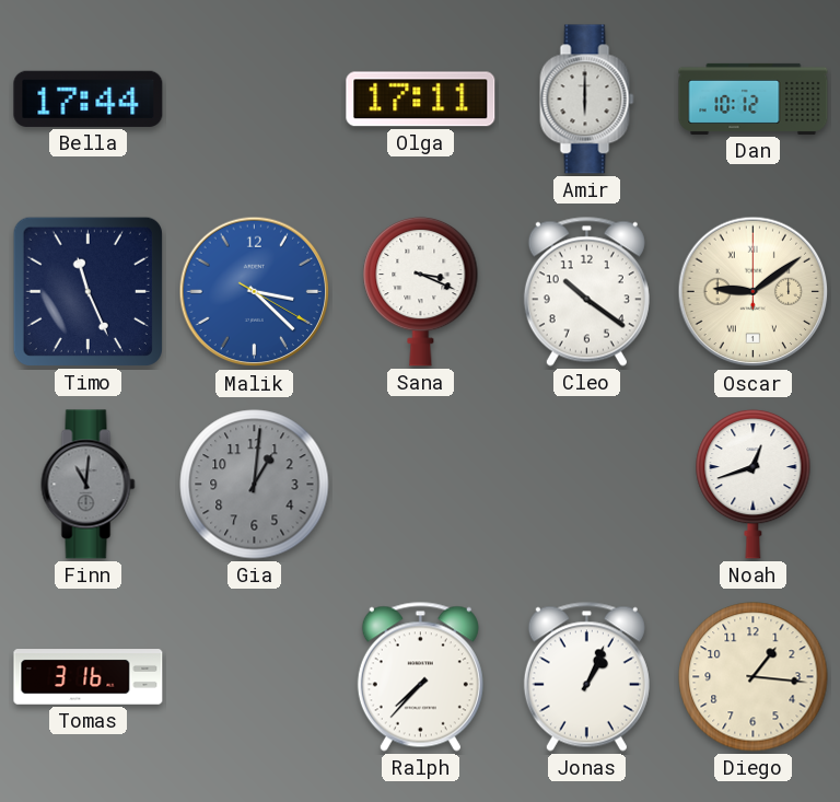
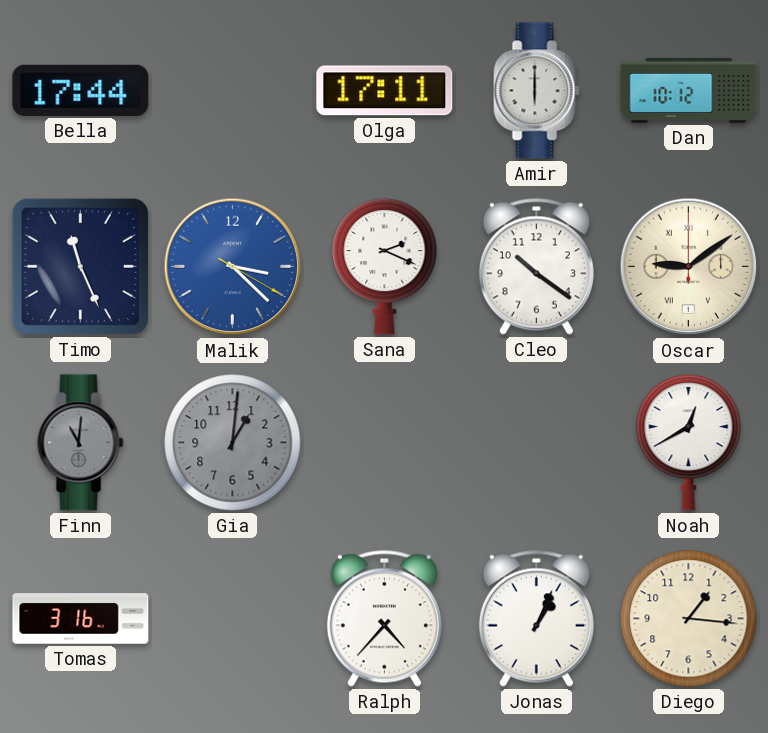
Sana: 3:19 -> 2:19
Noah: 12:42 -> 12:40
Ralph: 7:37 -> 4:37
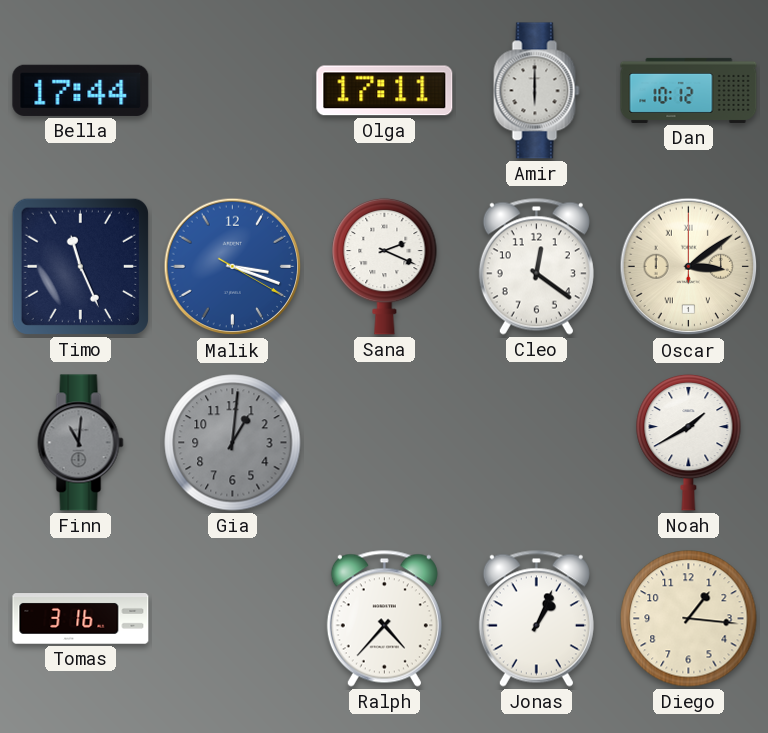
Malik: 3:22 -> 3:18
Cleo: 10:21 -> 12:21
Oscar: 9:09 -> 3:09
Noah: 12:40 -> 1:40
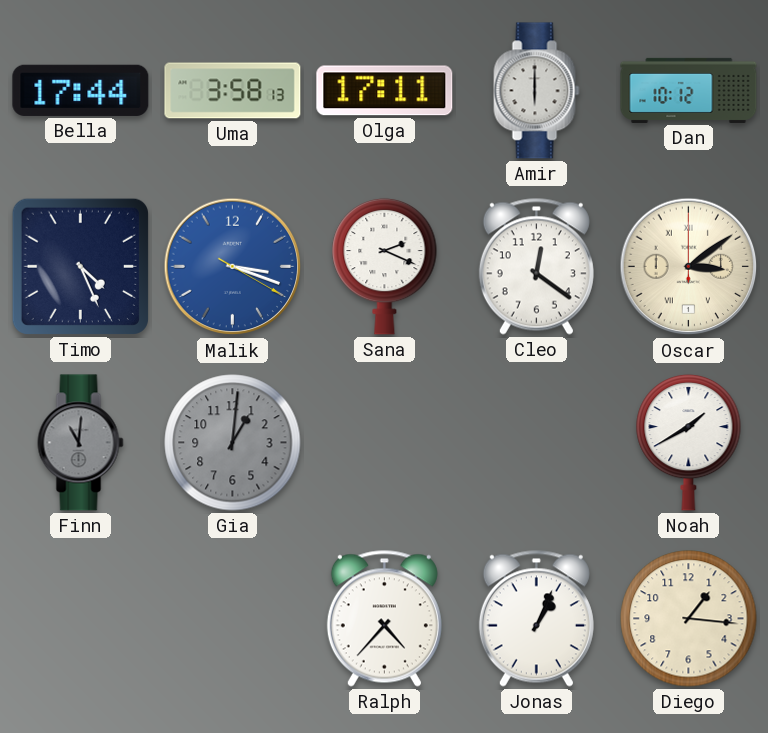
Uma: none -> 3:58
Timo: 11:26 -> 4:26
Tomas: 3:16 -> none
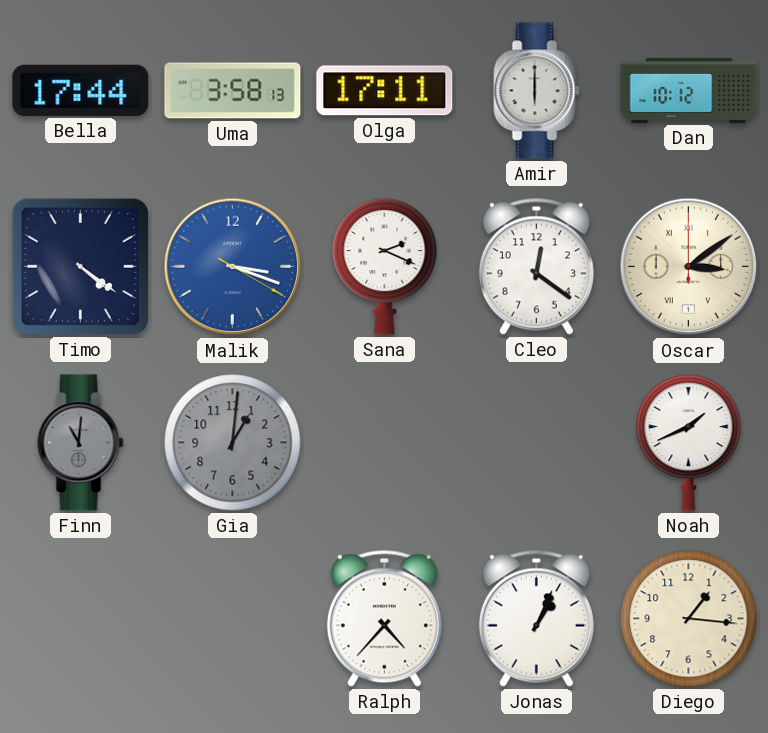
Timo: 4:26 -> 4:21
Noah: 1:40 -> 1:41
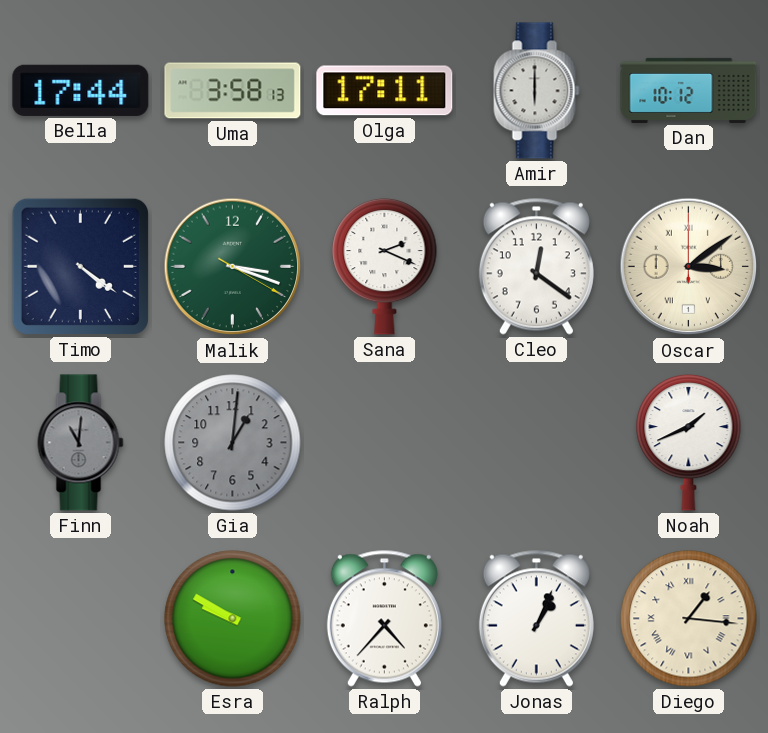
Malik dial: blue -> green
Esra: none -> 9:50
Diego numerals: Arabic -> Roman
